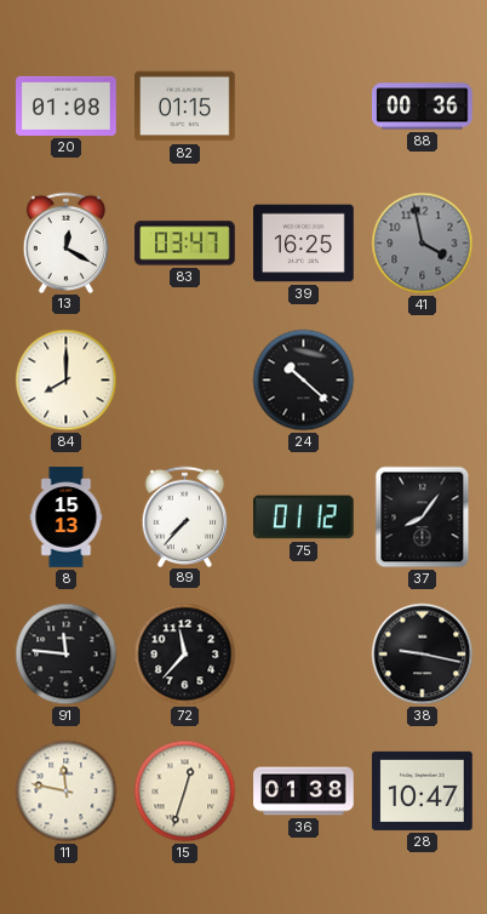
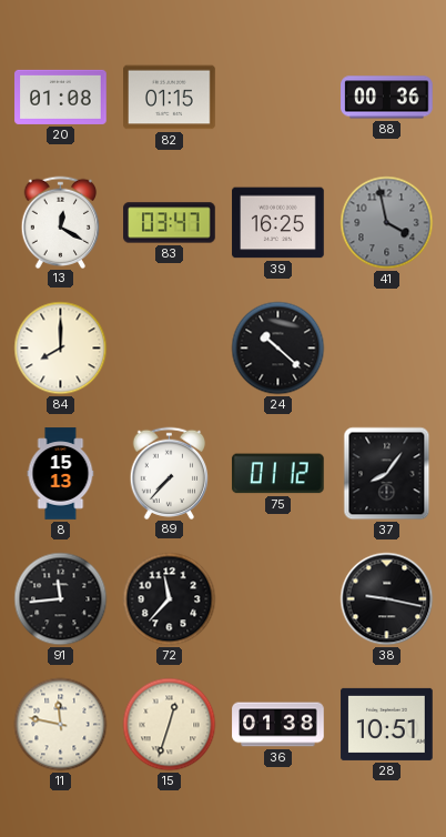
91: 11:46 -> 11:44
28: 10:47 -> 10:51
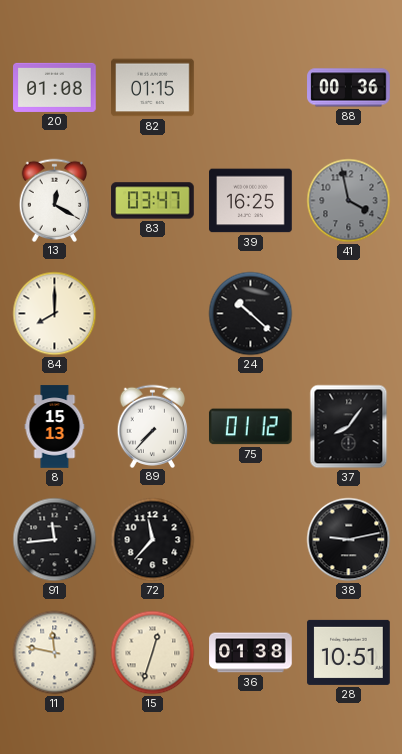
38: 9:17 -> 9:13
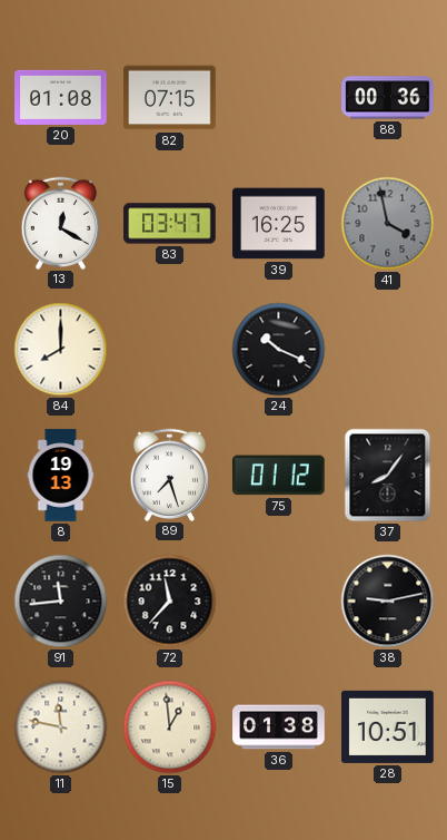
82: 01:15 -> 07:15
24: 10:22 -> 10:19
8: 15:13 -> 19:13
89: 7:37 -> 7:27
15: 12:33 -> 12:59
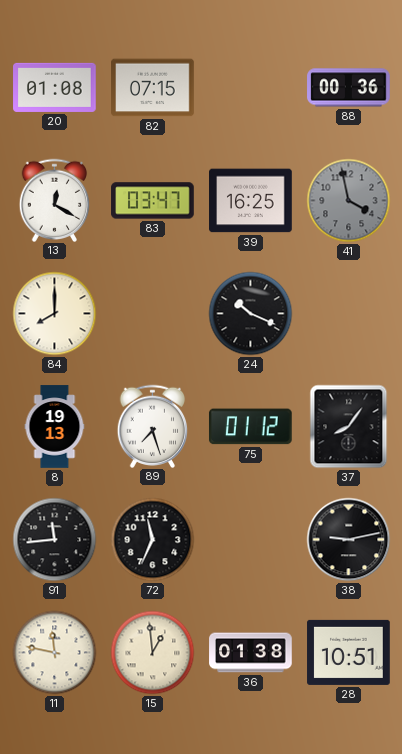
72: 11:37 -> 11:34
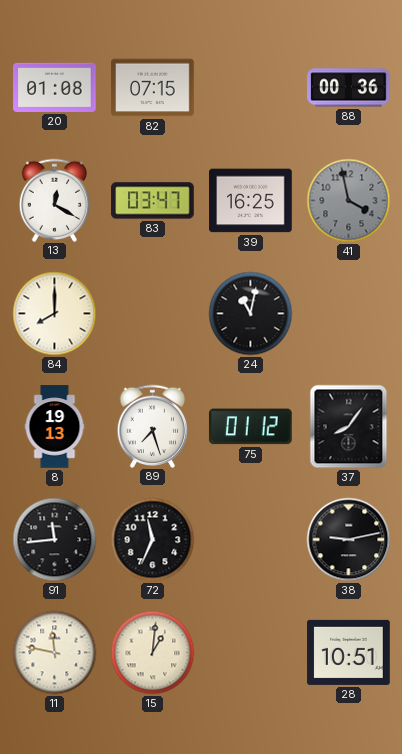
24: 10:19 -> 11:02
15: 12:59 -> 1:01
36: 01:38 -> none
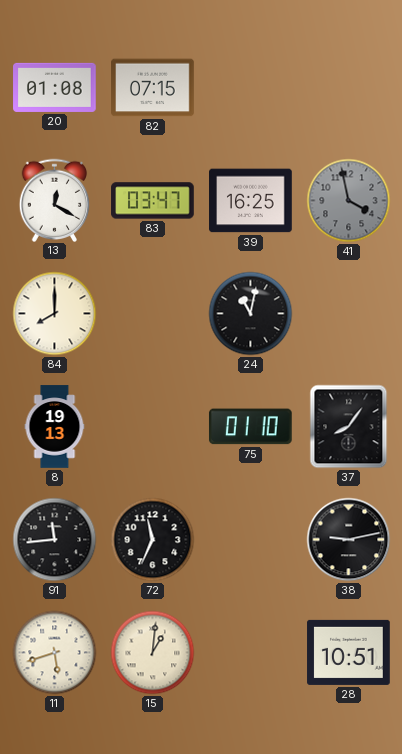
88: 00:36 -> none
89: 7:27 -> none
75: 01:12 -> 01:10
11: 11:47 -> 5:42
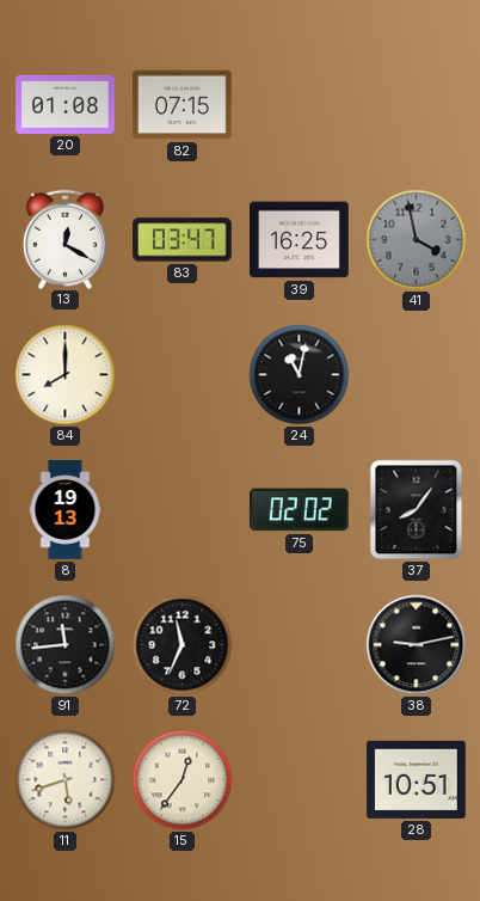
75: 01:10 -> 02:02
15: 1:01 -> 12:36
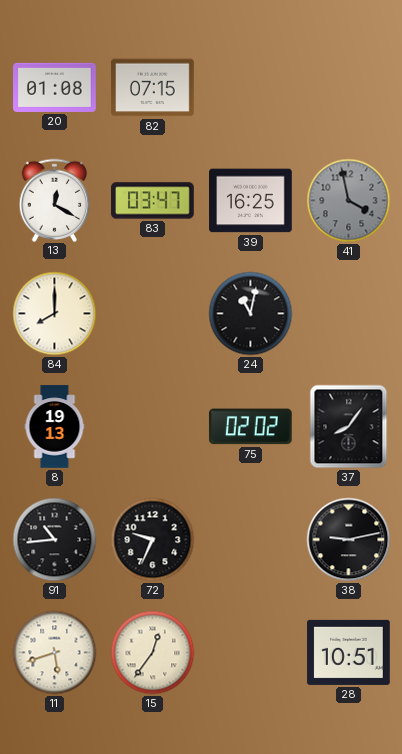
91: 11:44 -> 10:44
72: 11:34 -> 9:34
